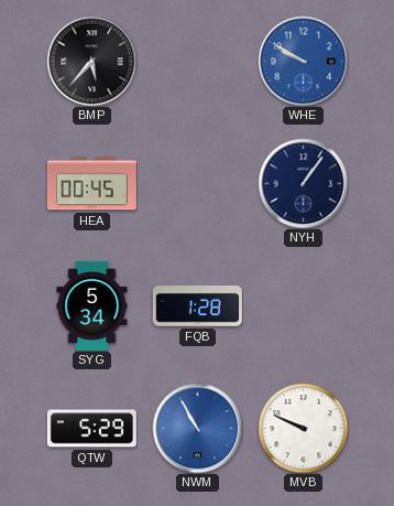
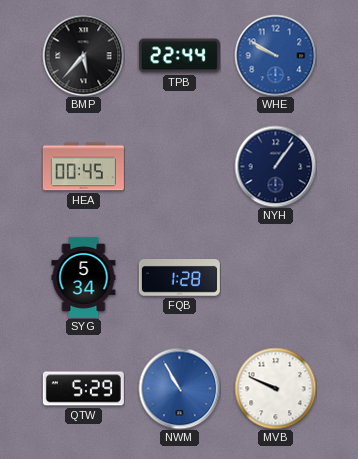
TPB: none -> 22:44
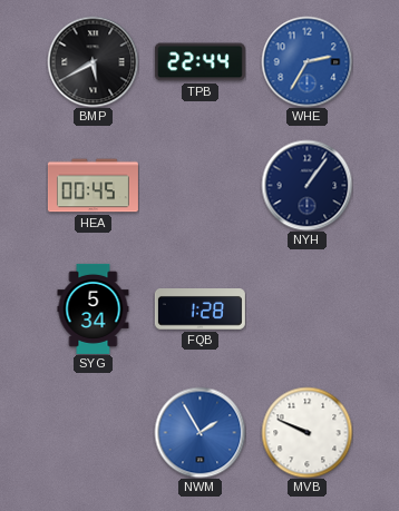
BMP: 5:37 -> 5:40
WHE: 9:50 -> 2:35
QTW: 5:29 -> none
NWM: 10:55 -> 1:55
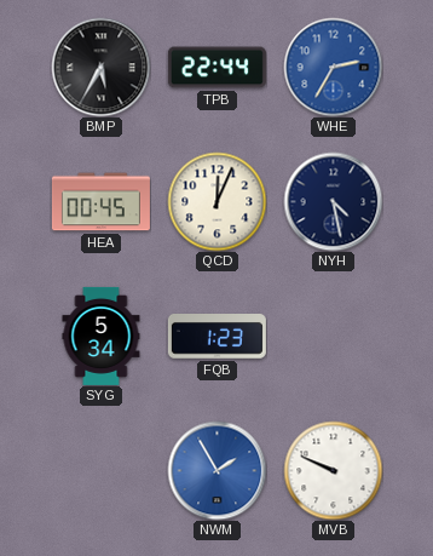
BMP: 5:40 -> 5:35
QCD: none -> 12:04
NYH: 1:06 -> 4:28
FQB: 1:28 -> 1:23
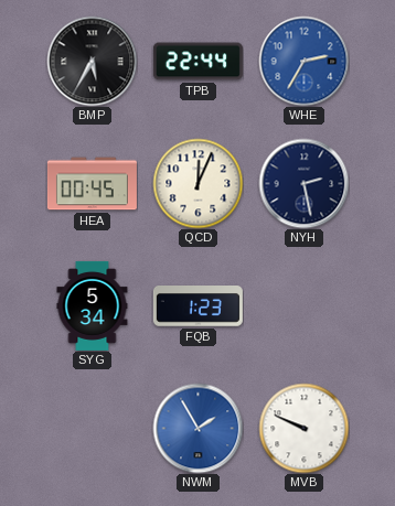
NYH: 4:28 -> 2:28
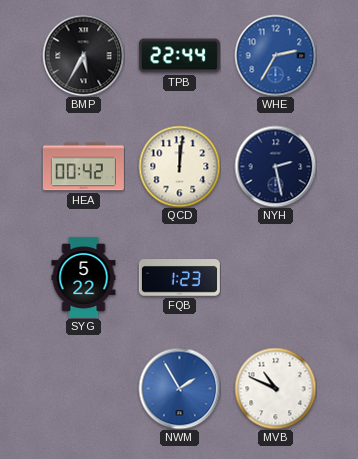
HEA: 00:45 -> 00:42
QCD: 12:04 -> 12:01
SYG: 5:34 -> 5:22
MVB: 9:49 -> 10:49
